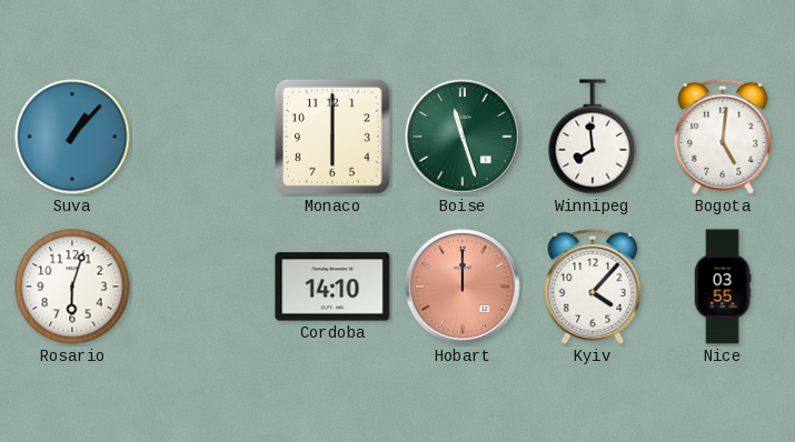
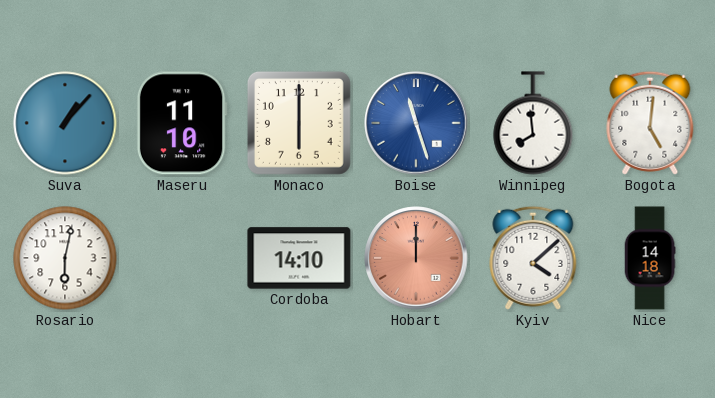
Maseru: none -> 11:10
Boise dial: green -> blue
Rosario: 6:03 -> 6:02
Kyiv: 4:07 -> 4:08
Nice: 03:55 -> 14:18
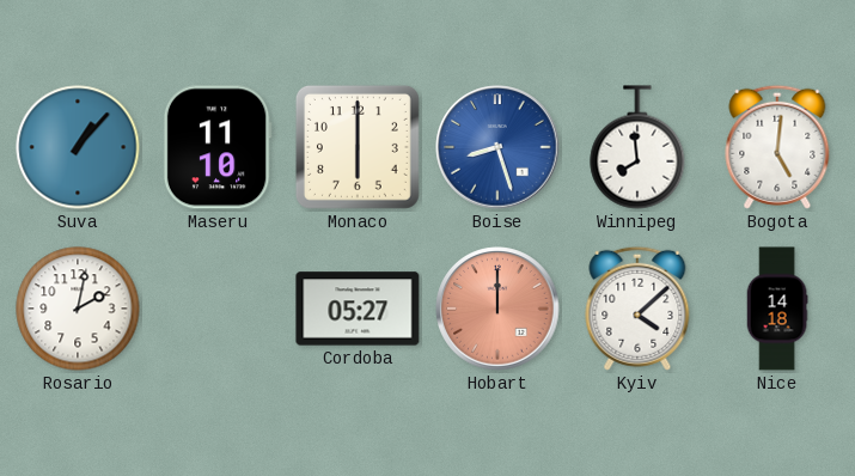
Boise: 11:27 -> 8:27
Rosario: 6:02 -> 2:02
Cordoba: 14:10 -> 05:27
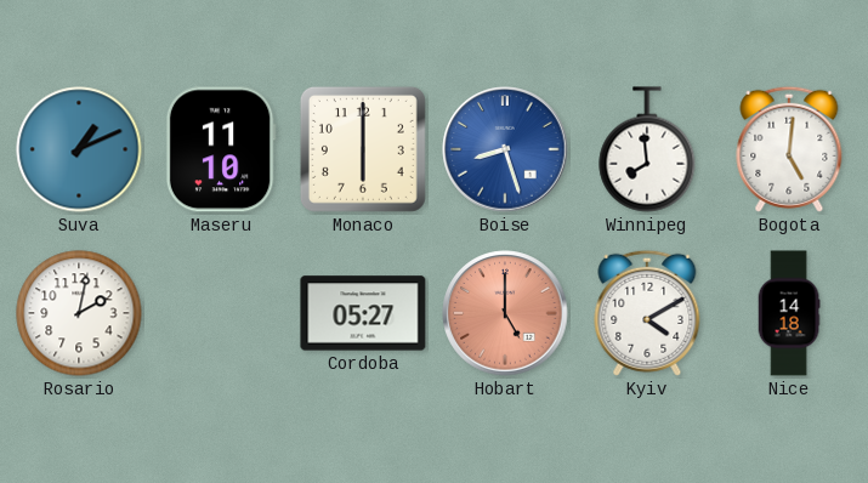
Suva: 1:07 -> 1:11
Hobart: 12:00 -> 5:00
Kyiv: 4:08 -> 4:10
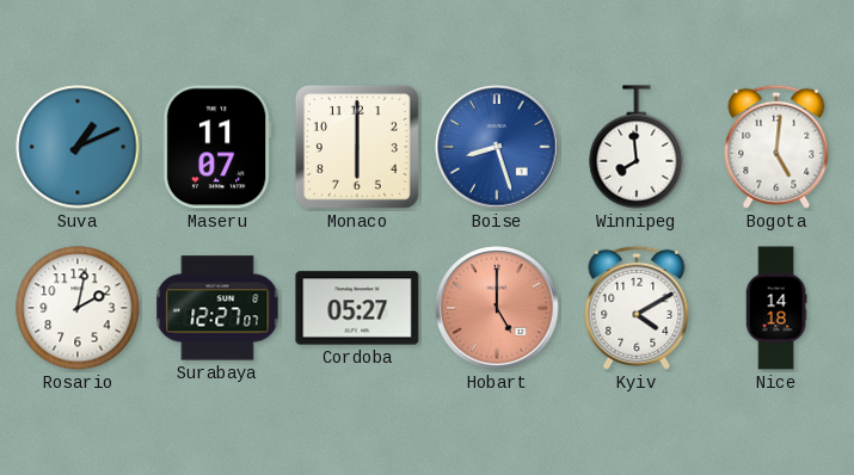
Maseru: 11:10 -> 11:07
Surabaya: none -> 12:27
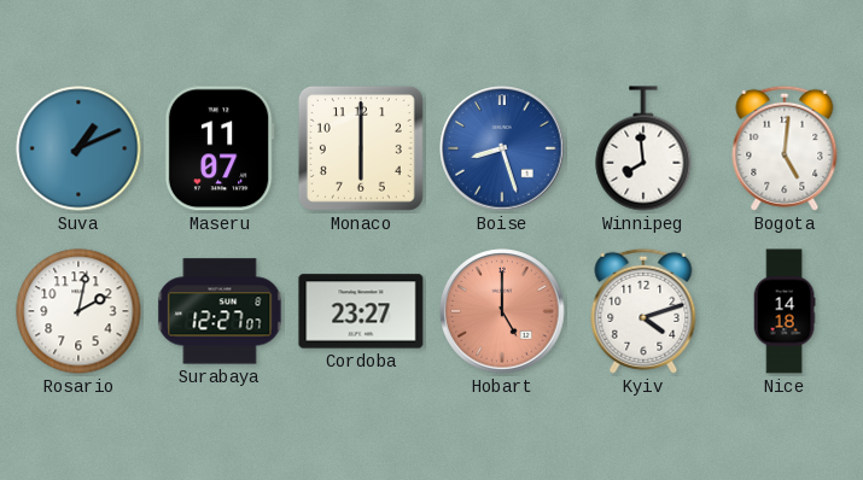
Cordoba: 05:27 -> 23:27
Kyiv: 4:10 -> 4:12
